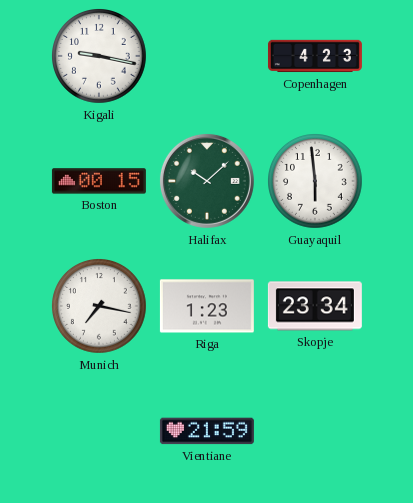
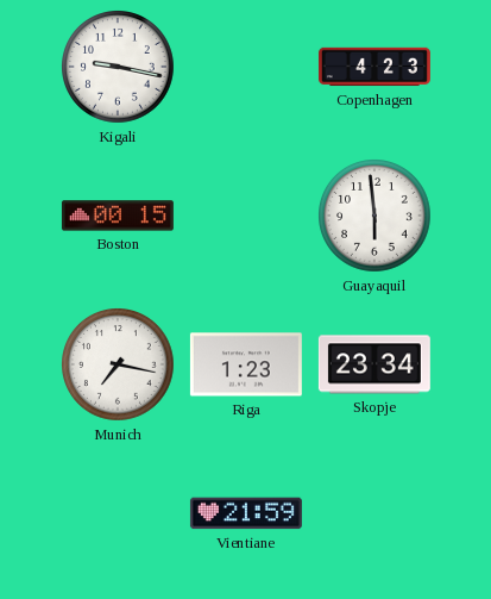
Halifax: 10:08 -> none
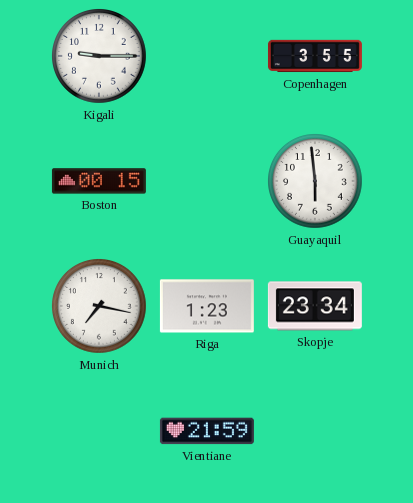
Kigali: 9:17 -> 9:15
Copenhagen: 4:23 -> 3:55
